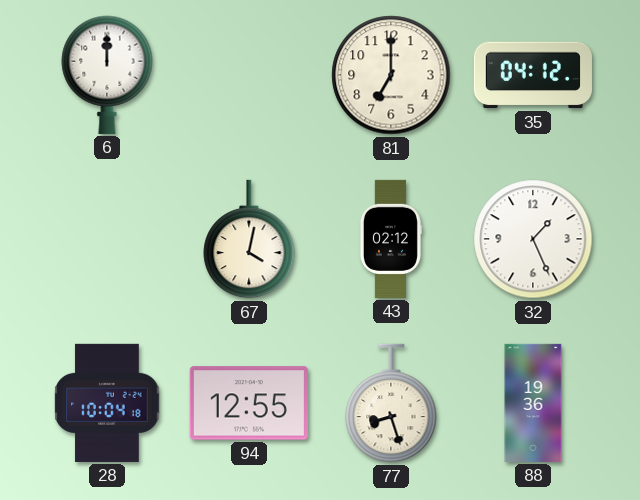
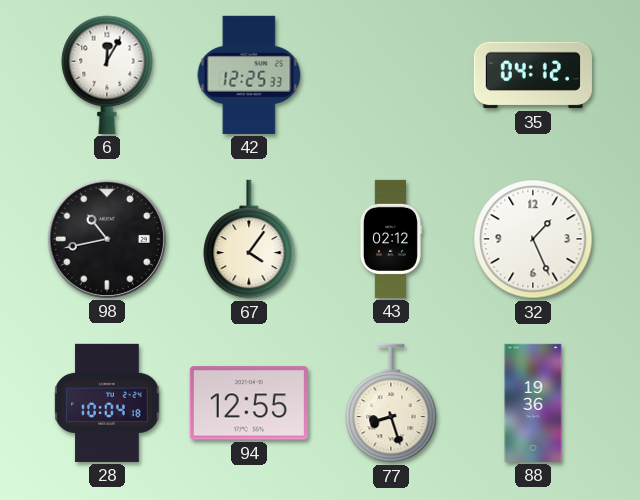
6: 12:00 -> 12:05
42: none -> 12:25
81: 7:00 -> none
98: none -> 10:43
67: 4:02 -> 4:06
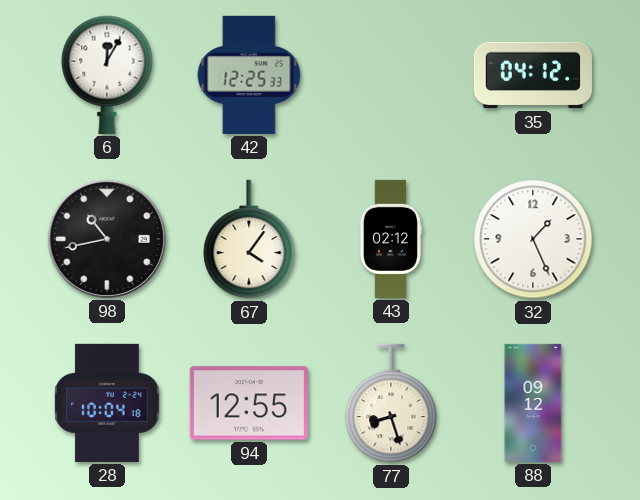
88: 19:36 -> 09:12
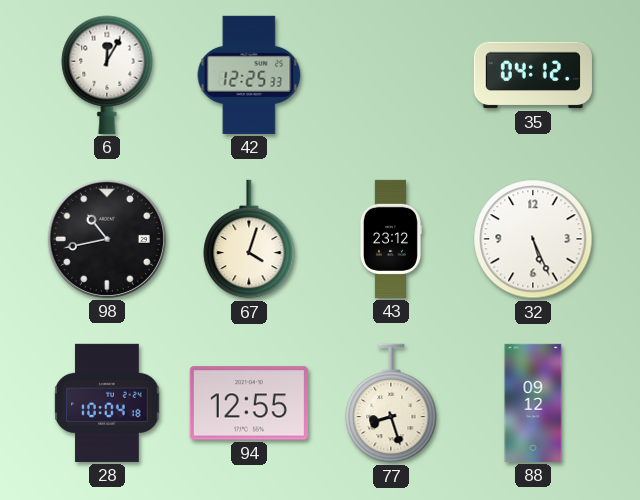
67: 4:06 -> 4:03
43: 02:12 -> 23:12
32: 1:26 -> 5:26
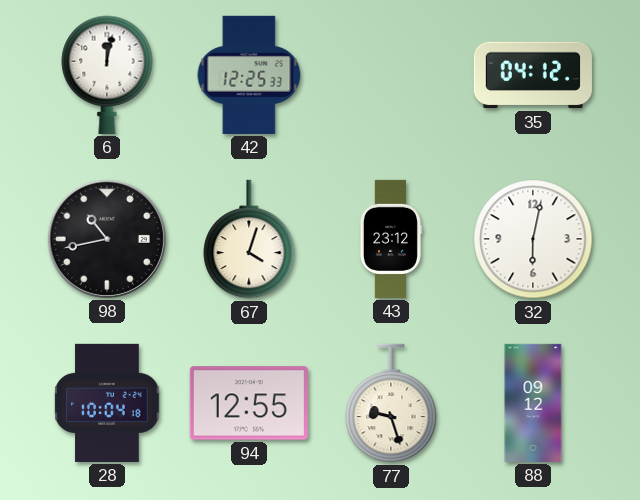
6: 12:05 -> 12:02
32: 5:26 -> 6:02
77: 8:27 -> 9:27
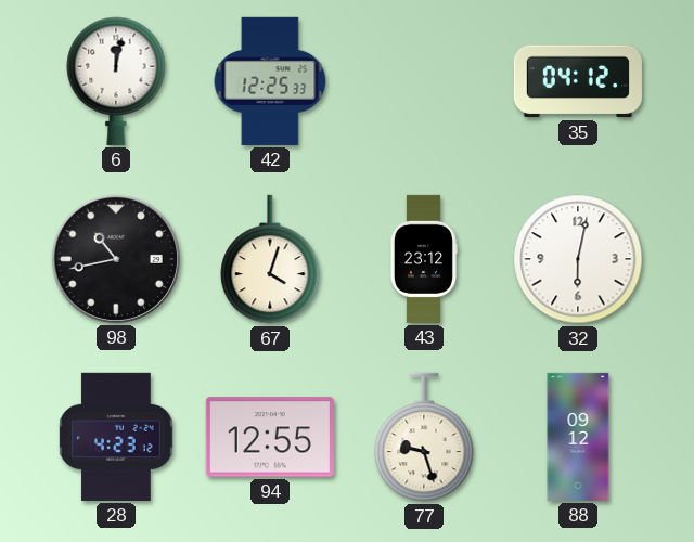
28: 10:04 -> 4:23
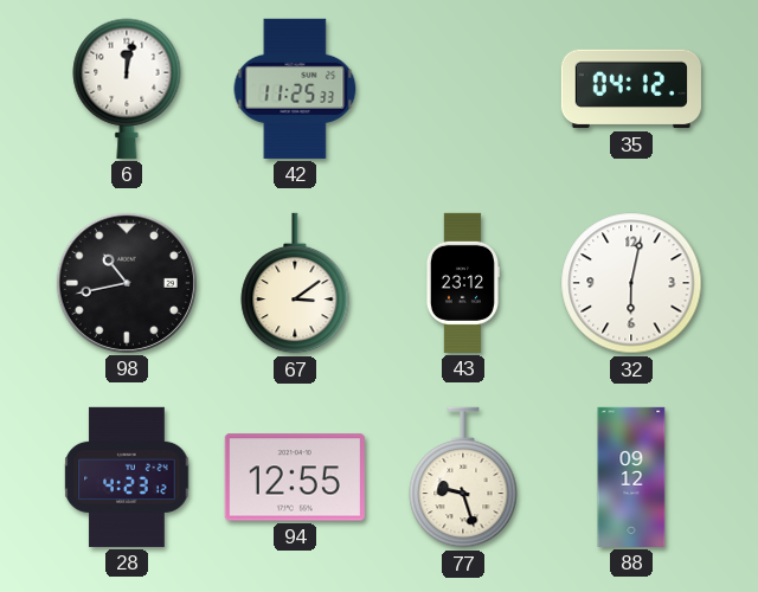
42: 12:25 -> 11:25
67: 4:03 -> 3:09
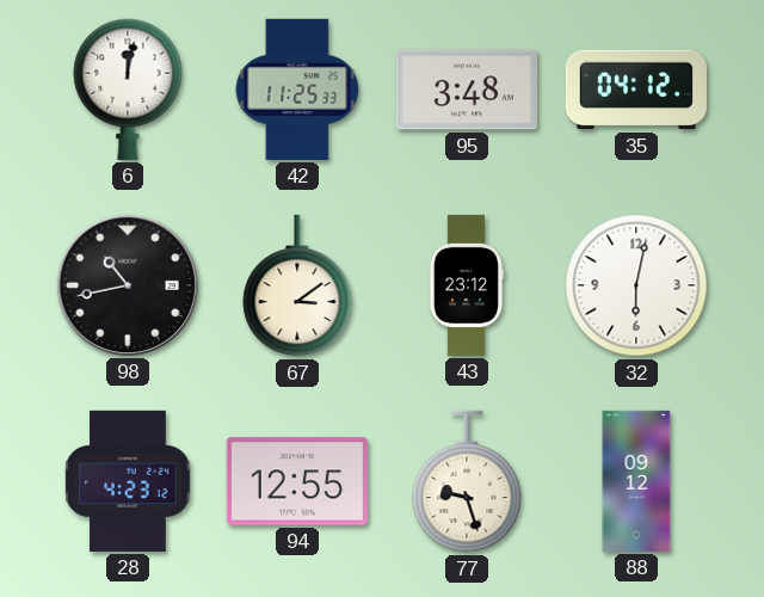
95: none -> 3:48
